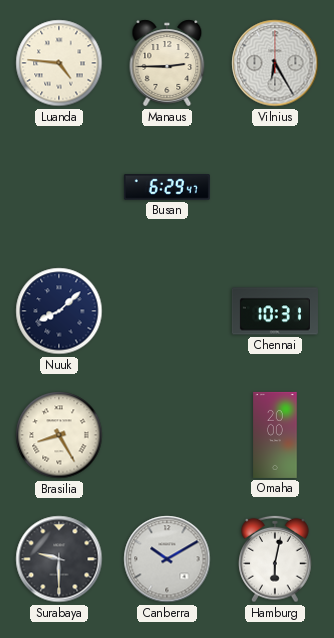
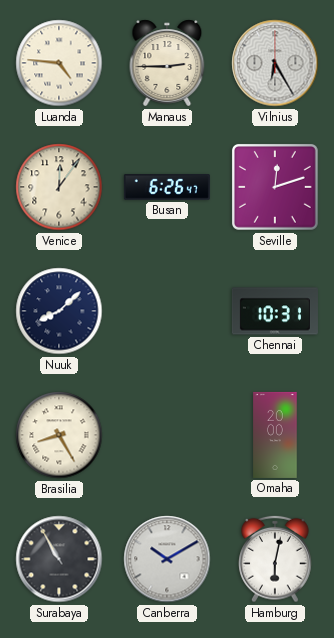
Venice: none -> 12:06
Busan: 6:29 -> 6:26
Seville: none -> 12:12
Surabaya: 9:30 -> 10:55
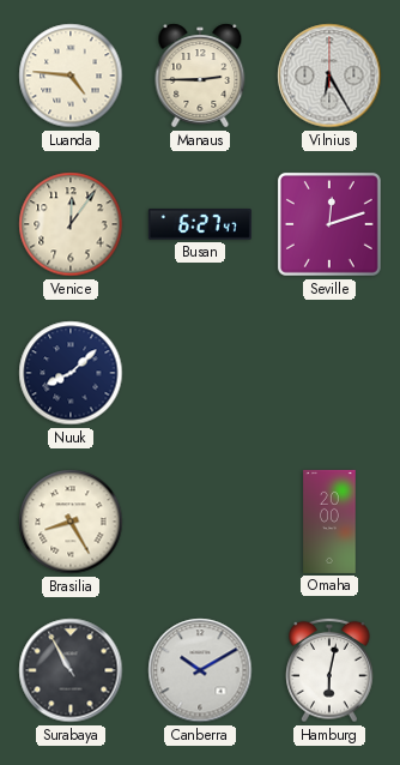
Busan: 6:26 -> 6:27
Chennai: 10:31 -> none
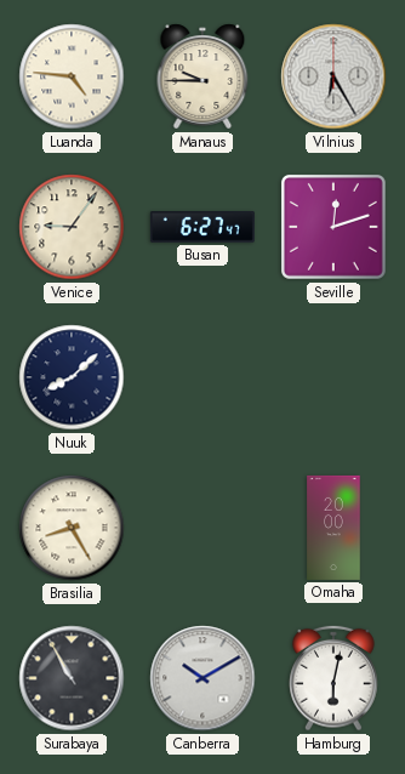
Manaus: 2:45 -> 9:45
Venice: 12:06 -> 9:06
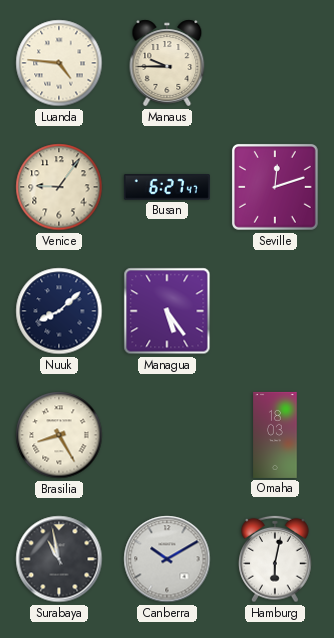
Vilnius: 6:25 -> none
Managua: none -> 5:24
Omaha: 20:00 -> 18:03
Surabaya: 10:55 -> 10:58
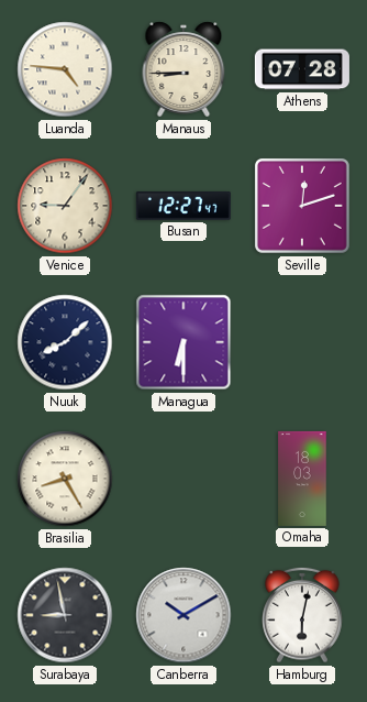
Manaus: 9:45 -> 8:45
Athens: none -> 07:28
Busan: 6:27 -> 12:27
Managua: 5:24 -> 6:30
Surabaya: 10:58 -> 8:58
